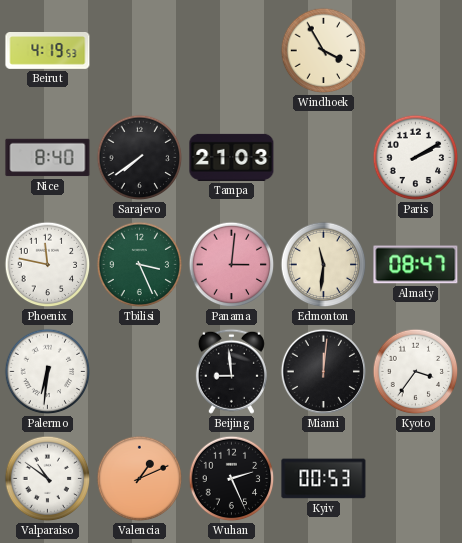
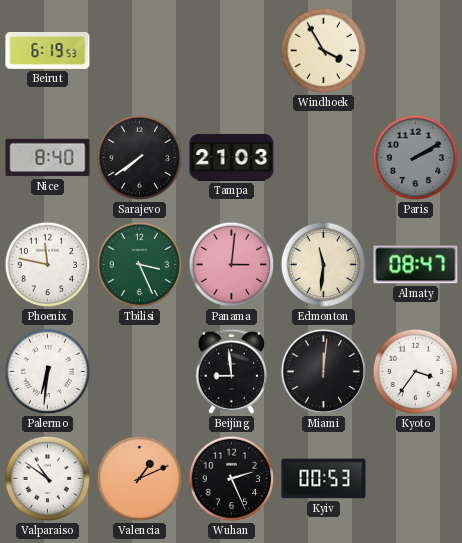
Beirut: 4:19 -> 6:19
Paris dial: white -> grey
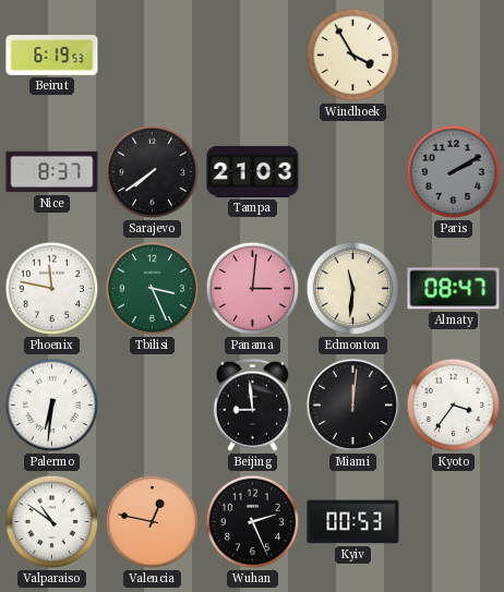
Nice: 8:40 -> 8:37
Valencia: 1:11 -> 12:47
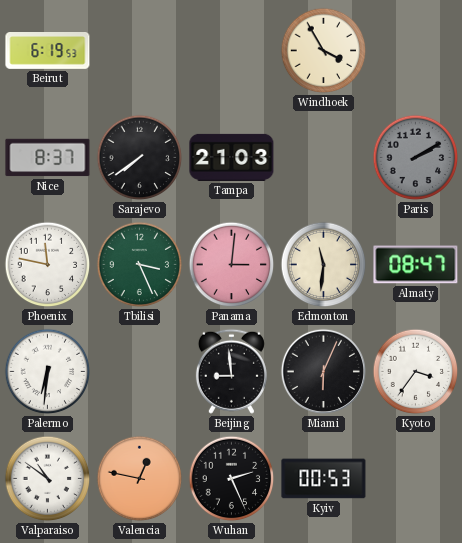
Miami: 12:01 -> 6:04
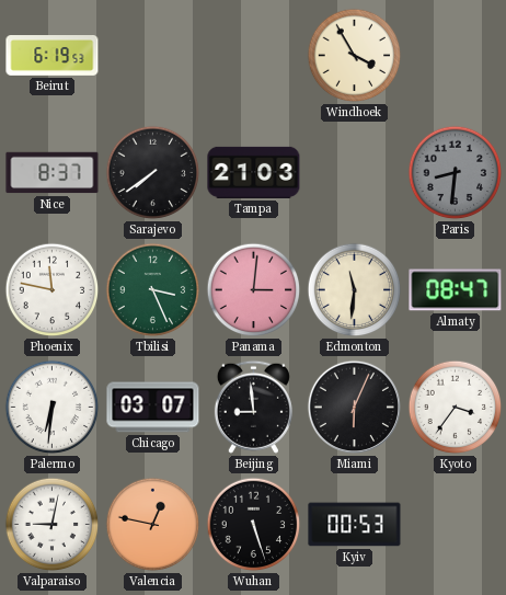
Paris: 2:10 -> 8:31
Chicago: none -> 03:07
Valparaiso: 10:51 -> 9:02
Wuhan: 2:26 -> 5:27
